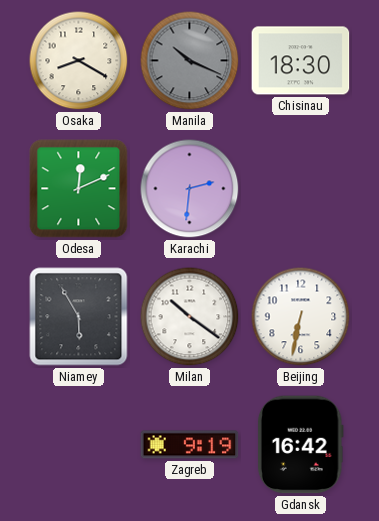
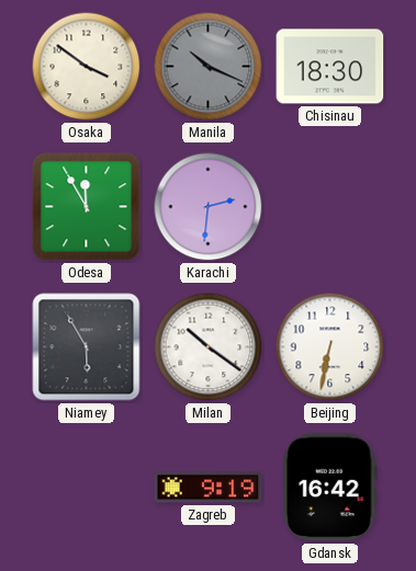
Osaka: 8:20 -> 3:51
Odesa: 12:11 -> 11:55
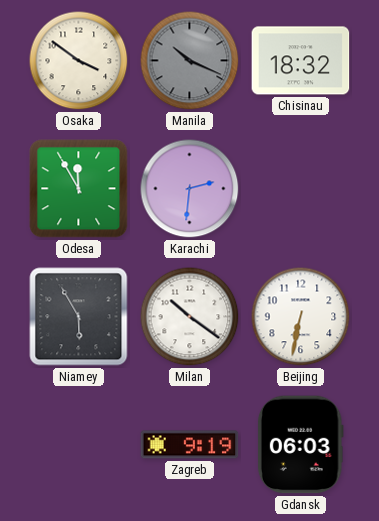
Chisinau: 18:30 -> 18:32
Gdansk: 16:42 -> 06:03
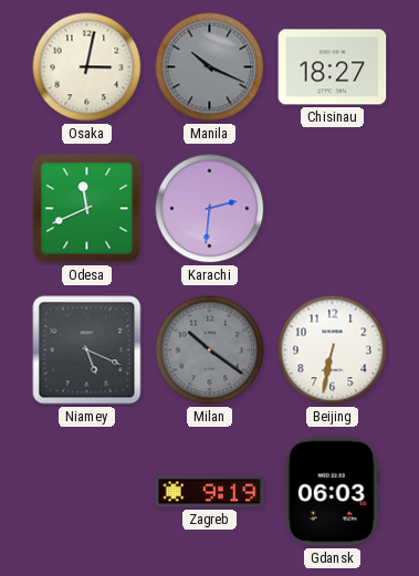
Osaka: 3:51 -> 3:02
Chisinau: 18:32 -> 18:27
Odesa: 11:55 -> 11:41
Niamey: 5:55 -> 5:19
Milan dial: white -> grey
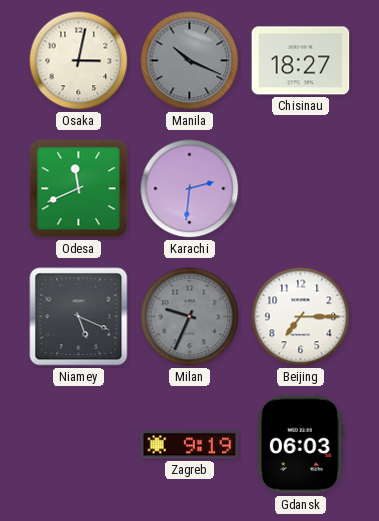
Milan: 10:21 -> 9:34
Beijing: 6:32 -> 7:15
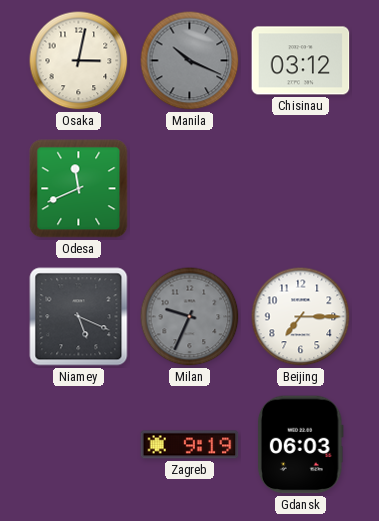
Chisinau: 18:27 -> 03:12
Karachi: 2:31 -> none
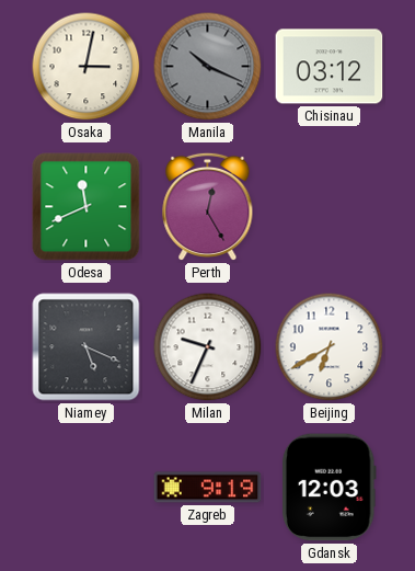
Perth: none -> 12:25
Milan dial: grey -> white
Beijing: 7:15 -> 6:40
Gdansk: 06:03 -> 12:03
